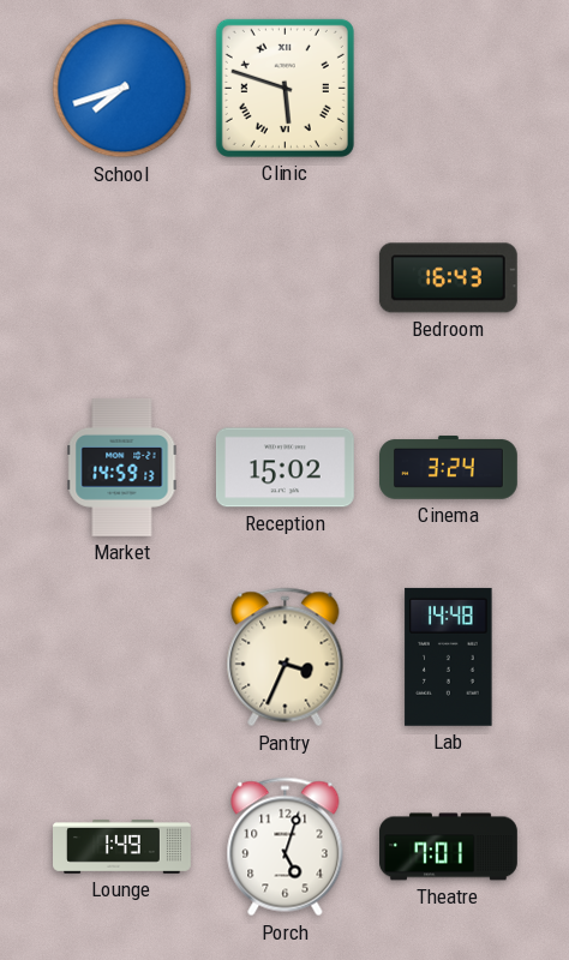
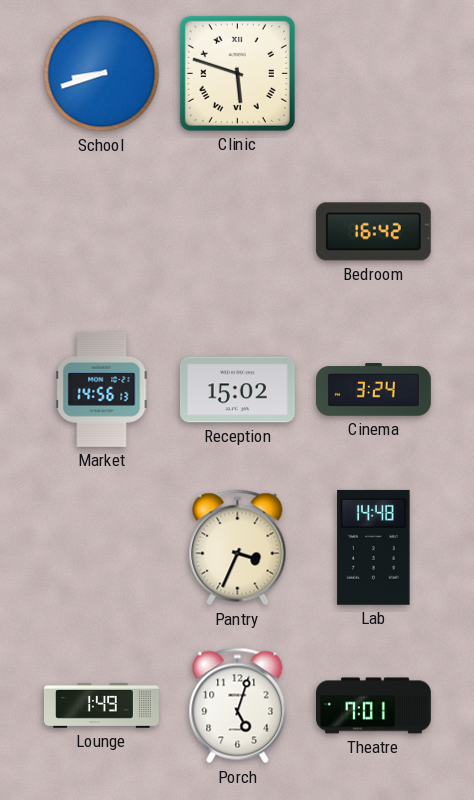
School: 7:42 -> 8:42
Bedroom: 16:43 -> 16:42
Market: 14:59 -> 14:56
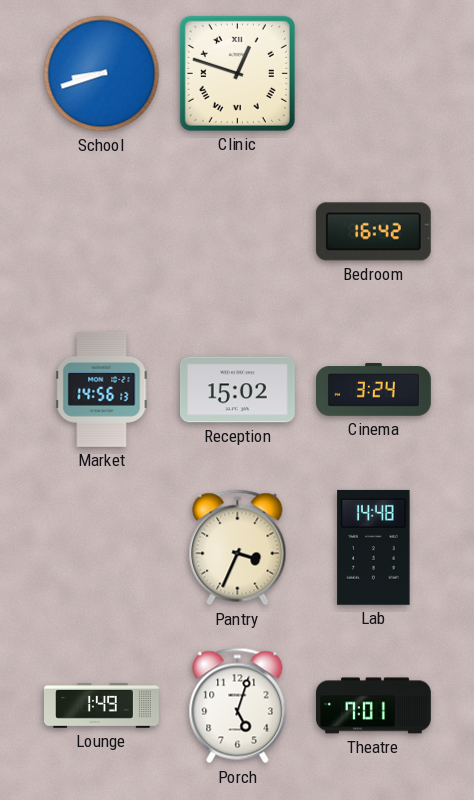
Clinic: 5:48 -> 12:48
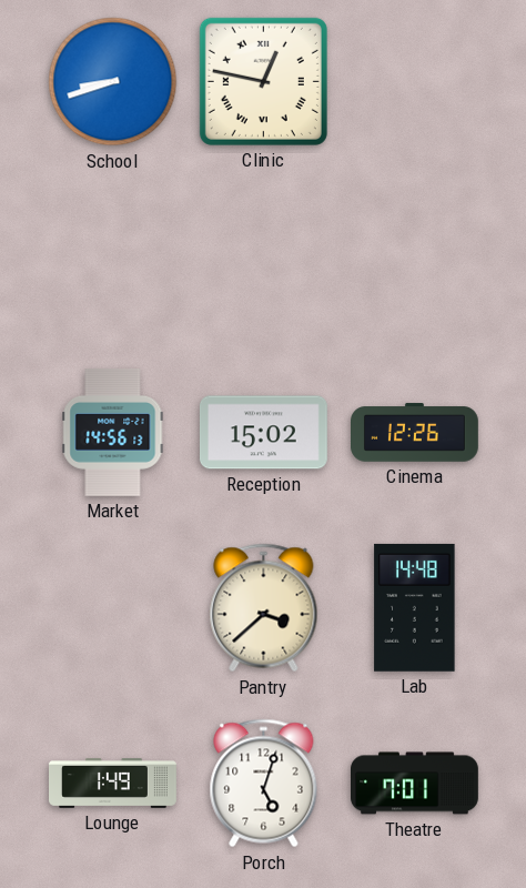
Clinic: 12:48 -> 12:47
Bedroom: 16:42 -> none
Cinema: 3:24 -> 12:26
Pantry: 3:34 -> 3:38
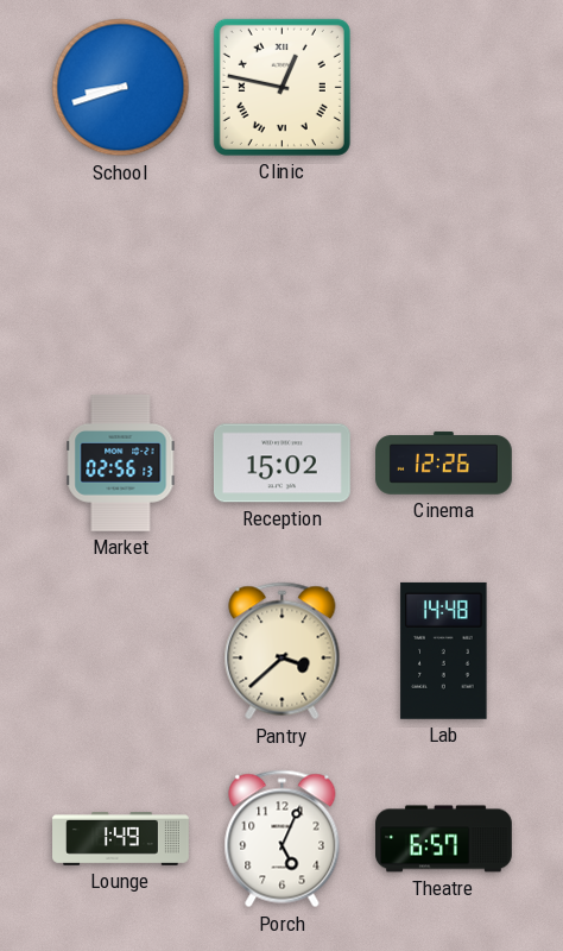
Market: 14:56 -> 02:56
Porch: 5:03 -> 5:04
Theatre: 7:01 -> 6:57
